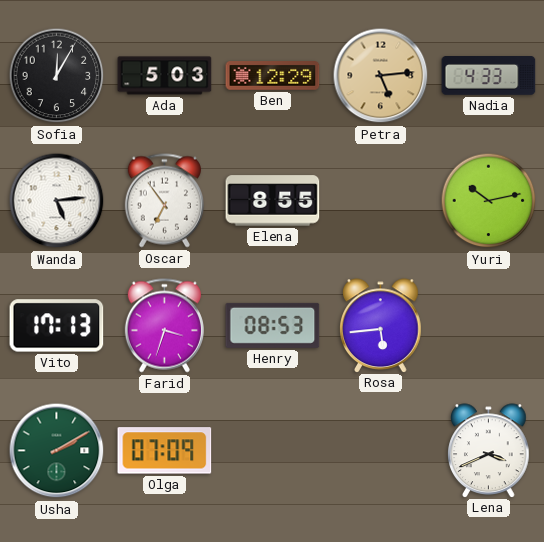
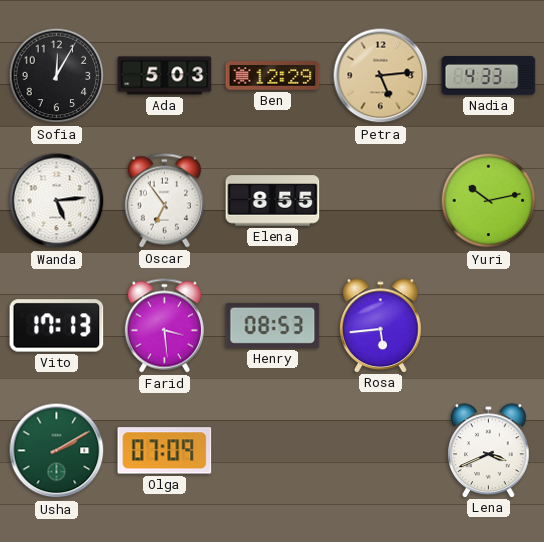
Farid: 3:33 -> 3:29
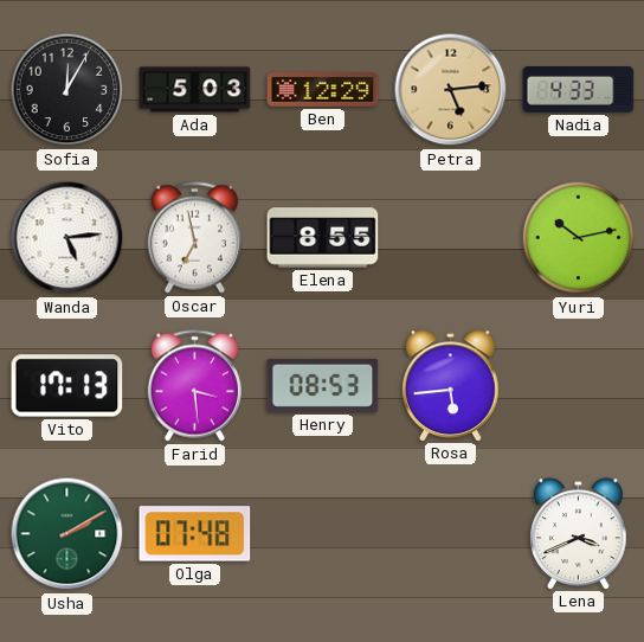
Oscar: 6:54 -> 6:58
Olga: 07:09 -> 07:48
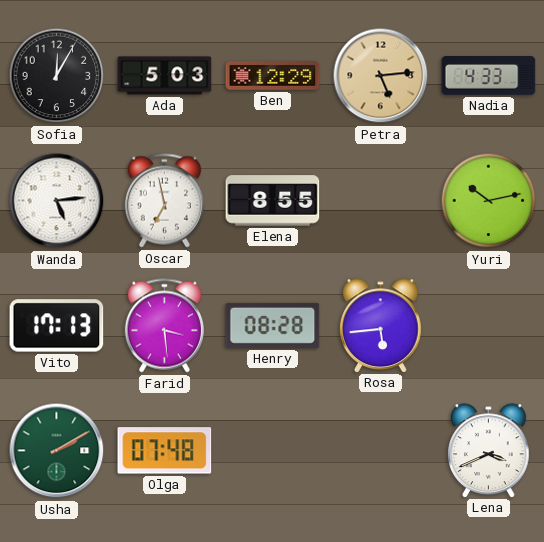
Henry: 08:53 -> 08:28
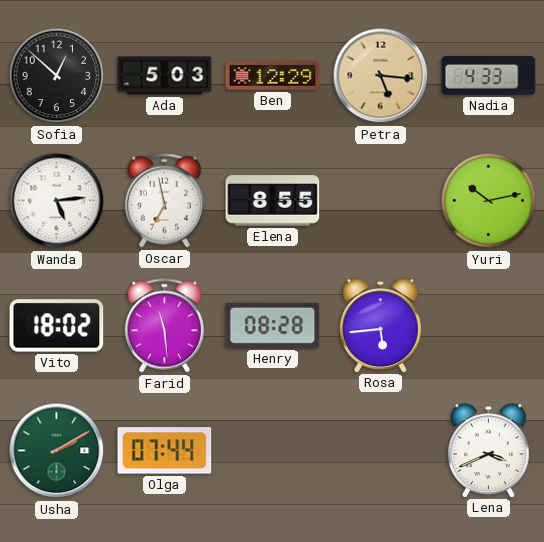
Sofia: 12:05 -> 12:52
Petra: 5:14 -> 5:16
Vito: 17:13 -> 18:02
Farid: 3:29 -> 11:29
Olga: 07:48 -> 07:44
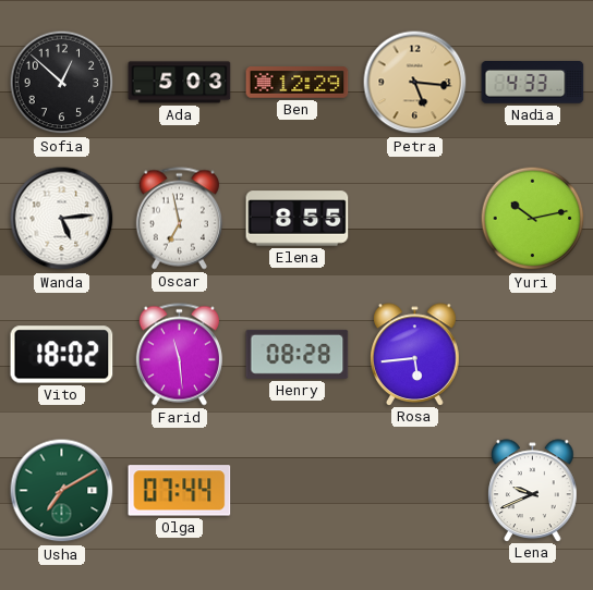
Usha: 2:10 -> 7:10
Lena: 3:41 -> 9:41
